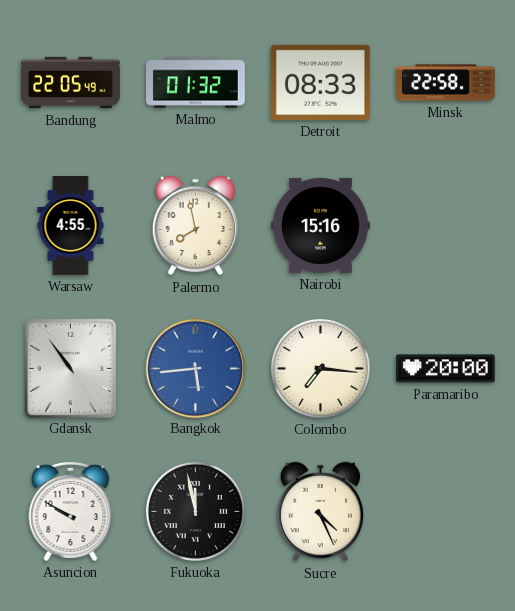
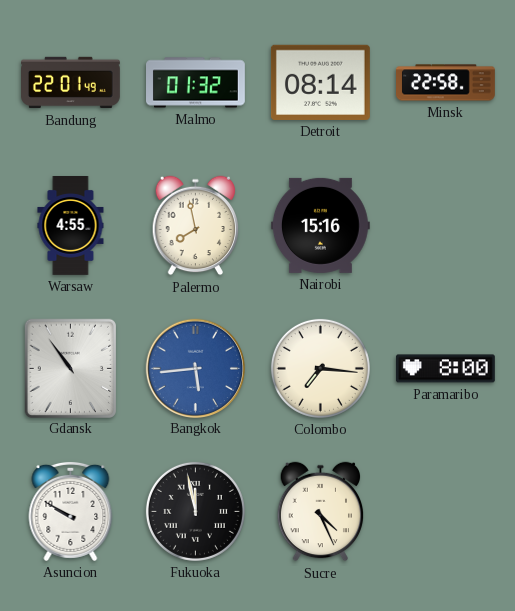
Bandung: 22:05 -> 22:01
Detroit: 08:33 -> 08:14
Paramaribo: 20:00 -> 8:00
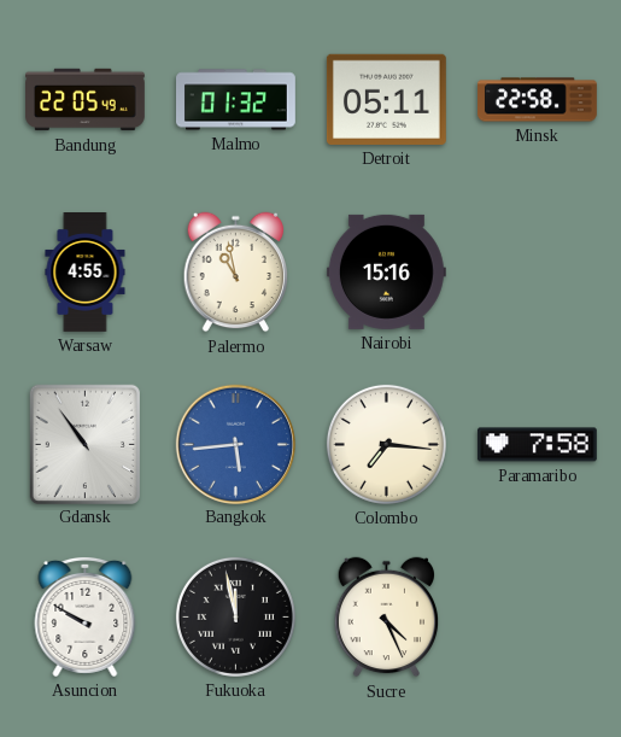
Bandung: 22:01 -> 22:05
Detroit: 08:14 -> 05:11
Palermo: 7:58 -> 10:58
Paramaribo: 8:00 -> 7:58
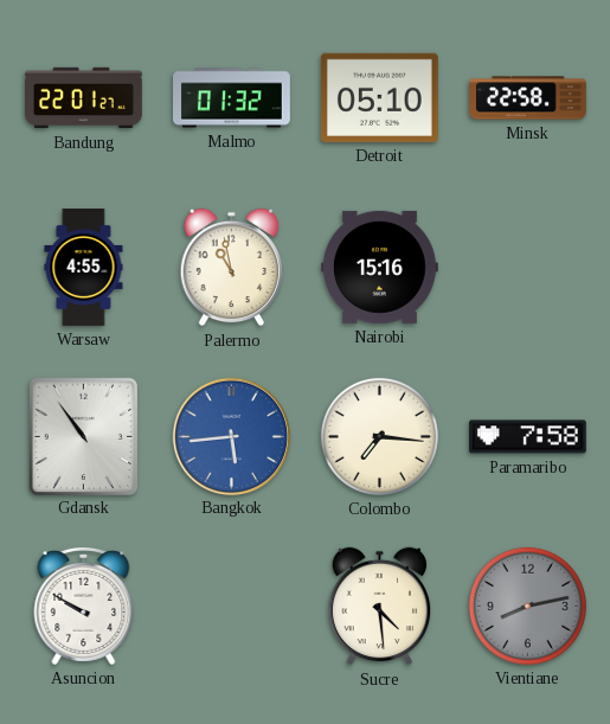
Bandung: 22:05 -> 22:01
Detroit: 05:11 -> 05:10
Fukuoka: 11:58 -> none
Sucre: 4:26 -> 4:29
Vientiane: none -> 8:13
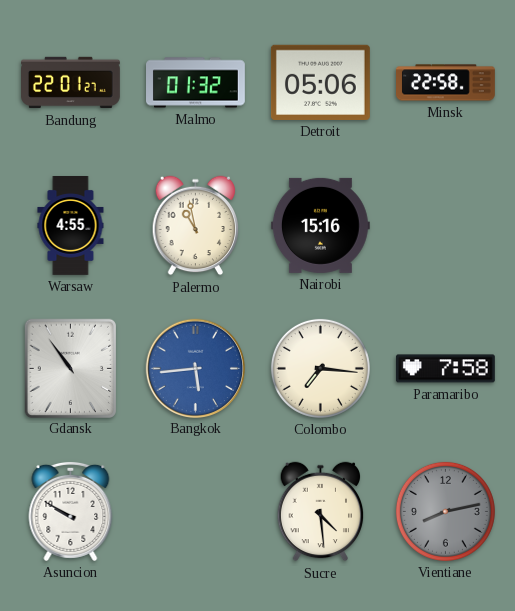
Detroit: 05:10 -> 05:06
